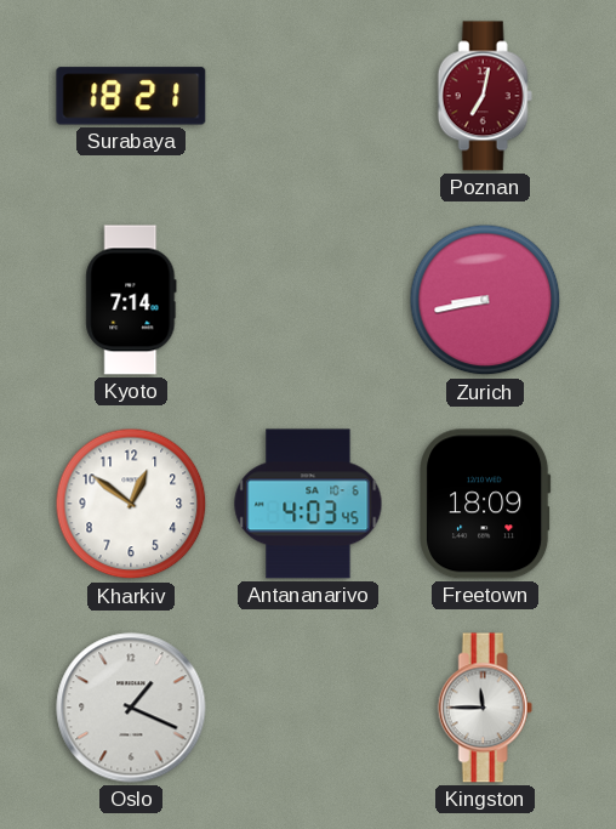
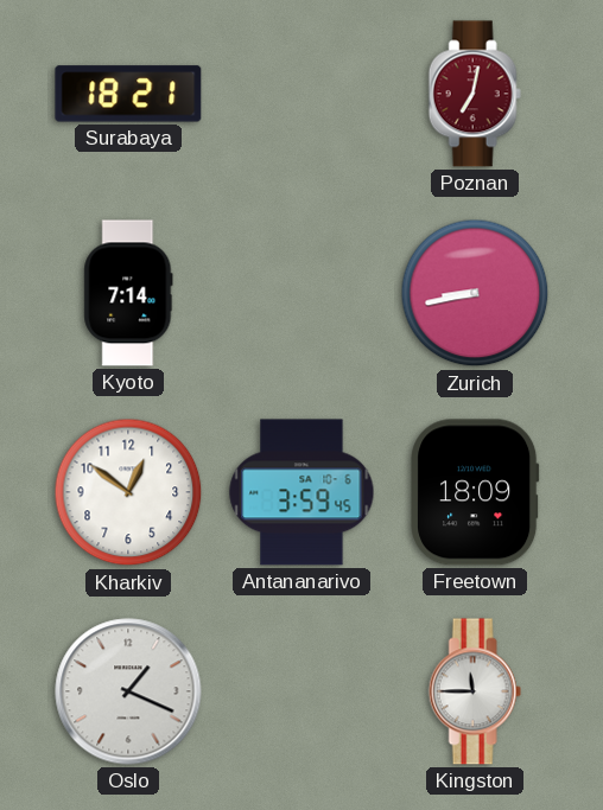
Antananarivo: 4:03 -> 3:59
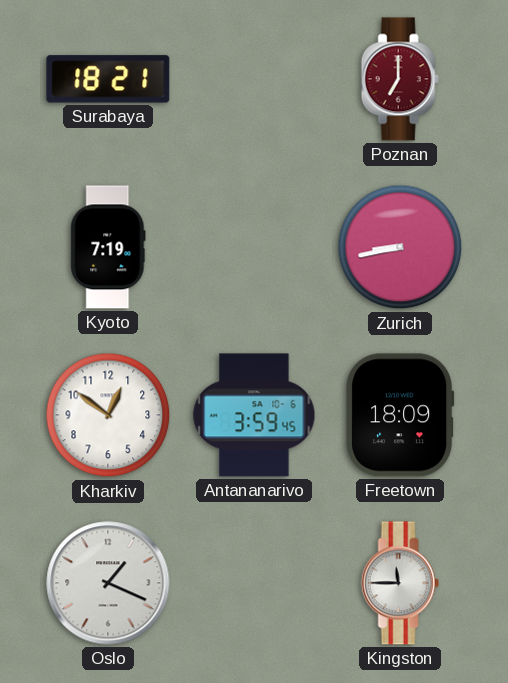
Poznan: 7:02 -> 7:00
Kyoto: 7:14 -> 7:19
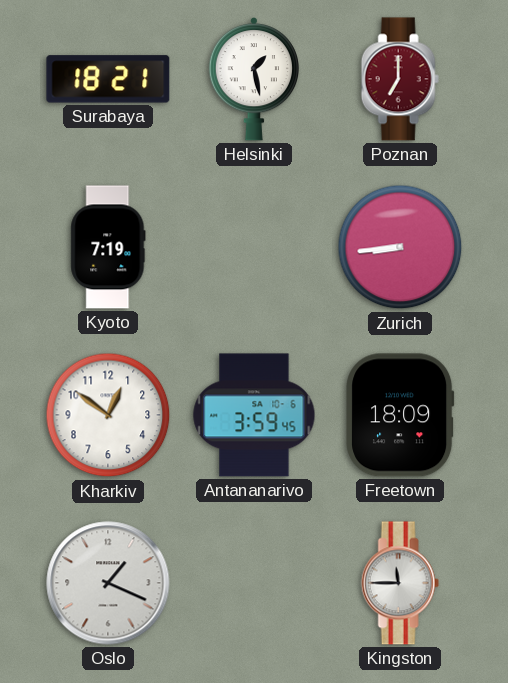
Helsinki: none -> 1:28
Zurich: 8:43 -> 8:44
